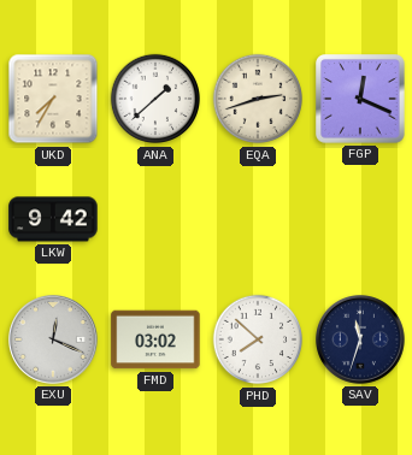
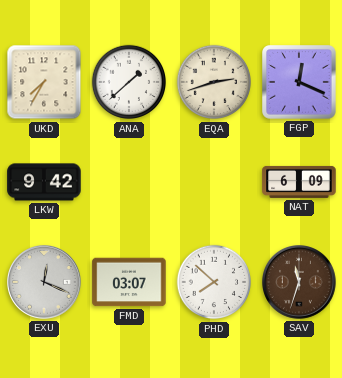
NAT: none -> 6:09
FMD: 03:02 -> 03:07
SAV dial: navy -> brown
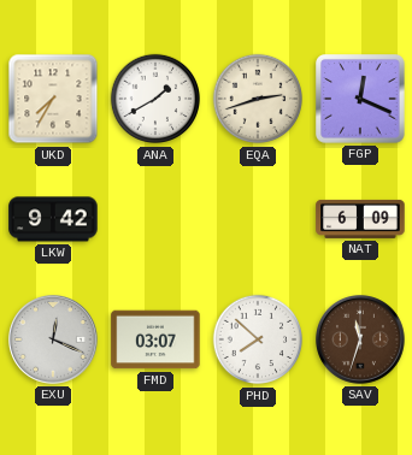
ANA: 1:38 -> 1:40
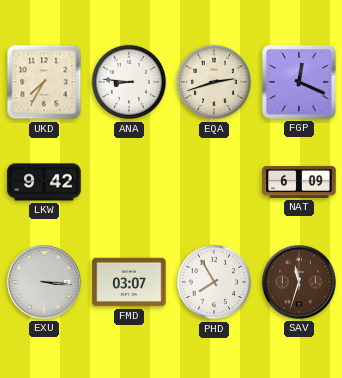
ANA: 1:40 -> 8:46
EXU: 12:19 -> 3:16
PHD: 7:52 -> 7:55
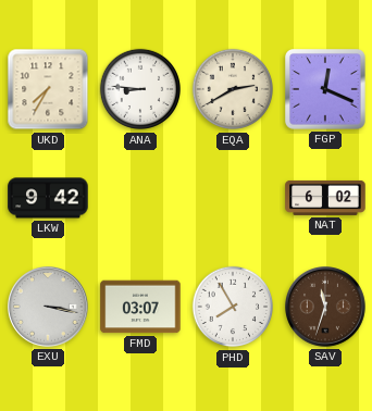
EQA: 2:42 -> 2:40
NAT: 6:09 -> 6:02
EXU: 3:16 -> 3:17
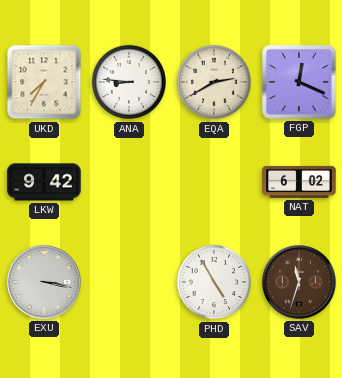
FMD: 03:07 -> none
PHD: 7:55 -> 4:55
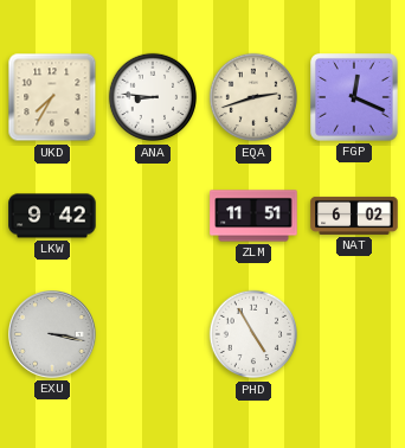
EQA: 2:40 -> 2:42
ZLM: none -> 11:51
SAV: 11:33 -> none
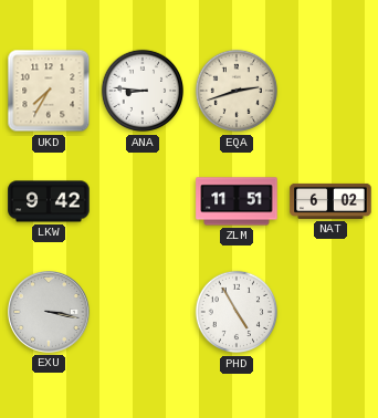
FGP: 12:19 -> none
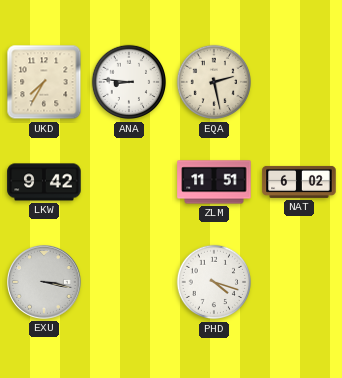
EQA: 2:42 -> 2:28
PHD: 4:55 -> 4:18
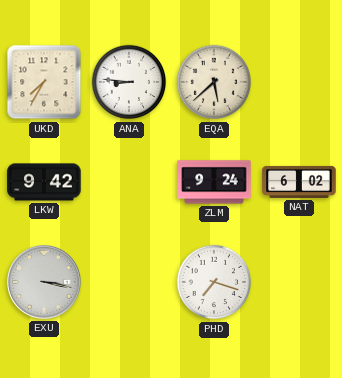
EQA: 2:28 -> 5:38
ZLM: 11:51 -> 9:24
PHD: 4:18 -> 7:18
